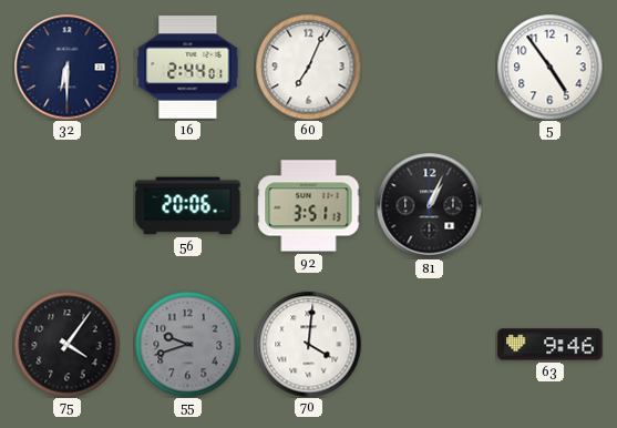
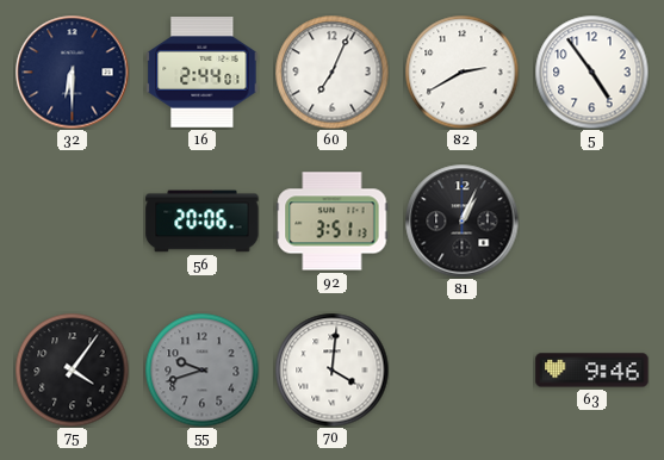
82: none -> 2:40
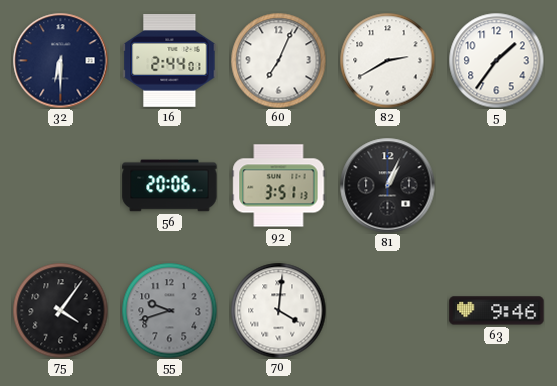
5: 4:54 -> 1:36
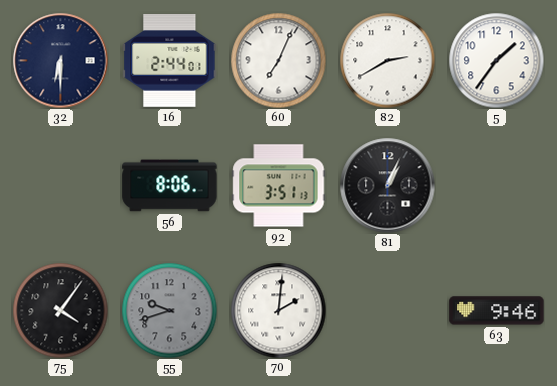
56: 20:06 -> 8:06
70: 4:01 -> 2:01
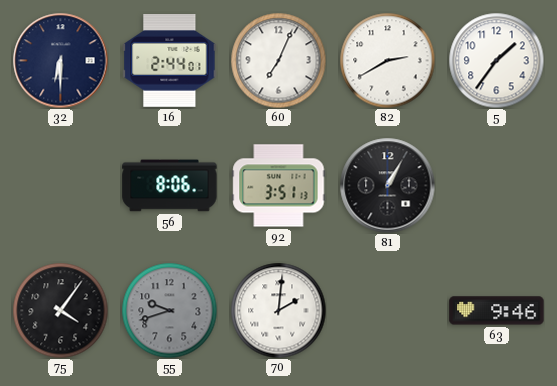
81: 1:04 -> 1:05
